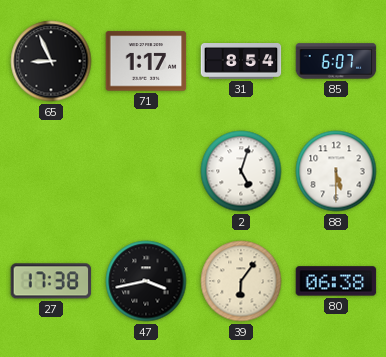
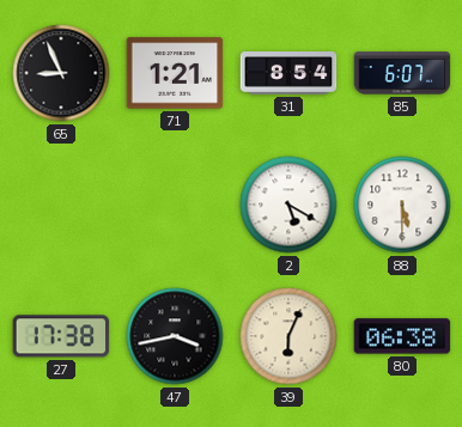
71: 1:17 -> 1:21
2: 5:03 -> 5:20
39: 6:06 -> 6:04
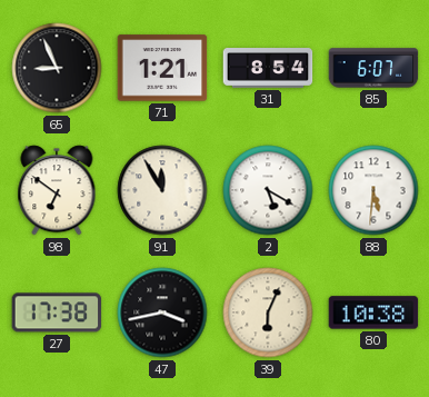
98: none -> 6:51
91: none -> 11:55
88: 5:30 -> 5:31
80: 06:38 -> 10:38
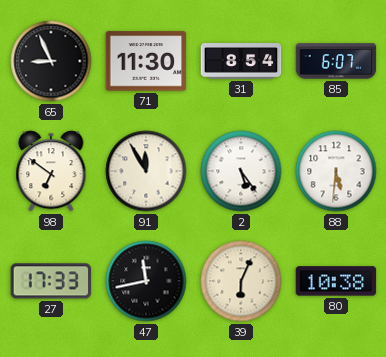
71: 1:21 -> 11:30
2: 5:20 -> 5:24
27: 17:38 -> 17:33
47: 3:43 -> 11:43
